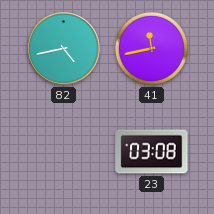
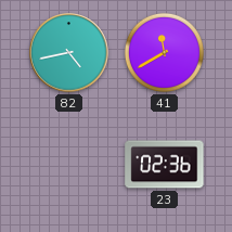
41: 11:43 -> 11:40
23: 03:08 -> 02:36
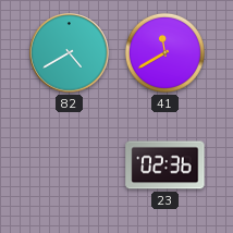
82: 4:43 -> 4:40
